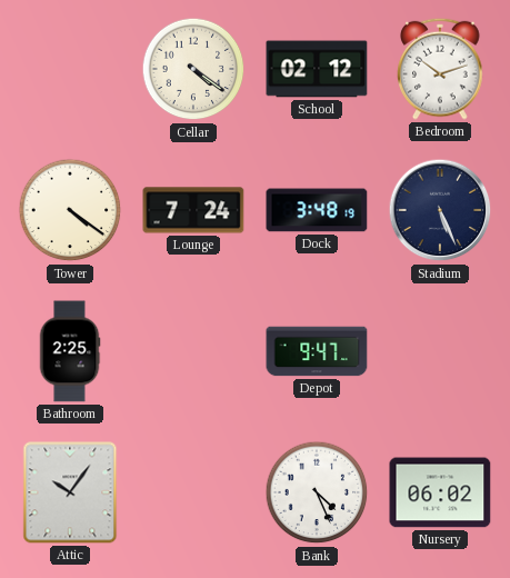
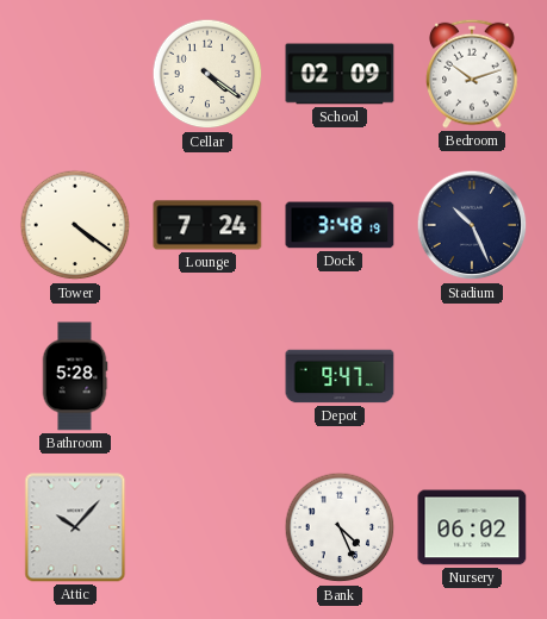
School: 02:12 -> 02:09
Stadium: 5:26 -> 10:26
Bathroom: 2:25 -> 5:28
Attic: 10:06 -> 10:07
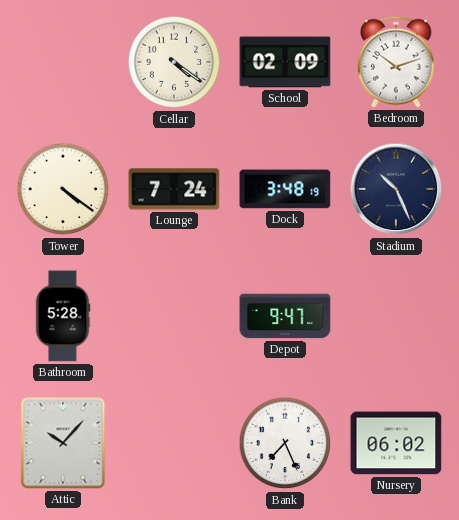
Bank: 4:26 -> 7:26
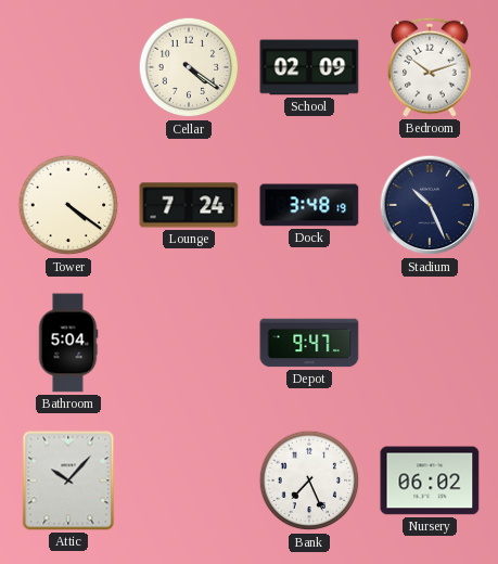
Bathroom: 5:28 -> 5:04
